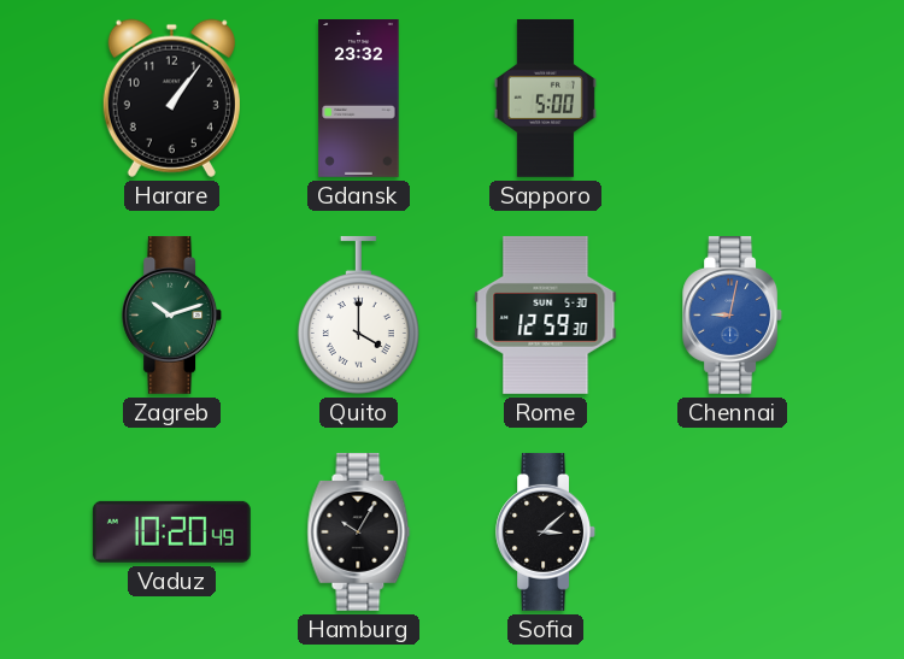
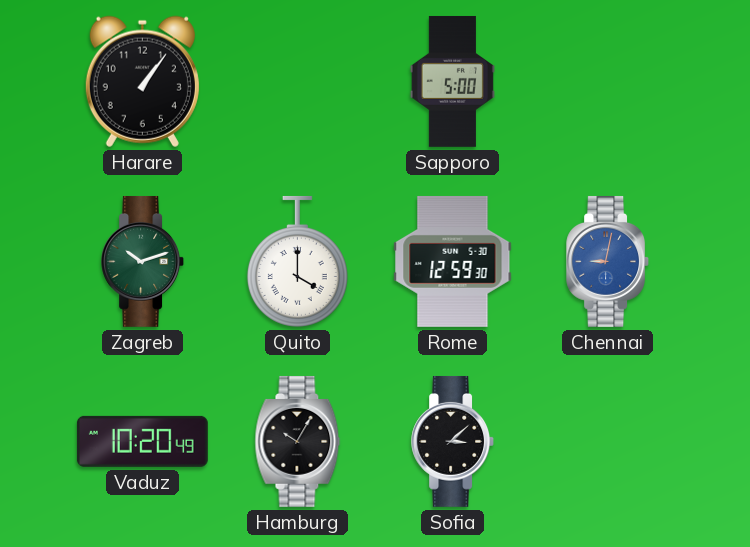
Gdansk: 23:32 -> none
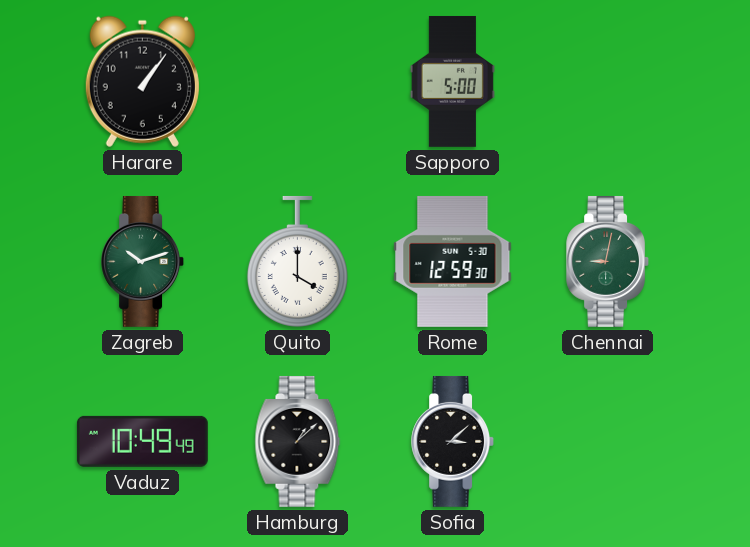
Chennai dial: blue -> green
Vaduz: 10:20 -> 10:49
Hamburg: 10:05 -> 1:08
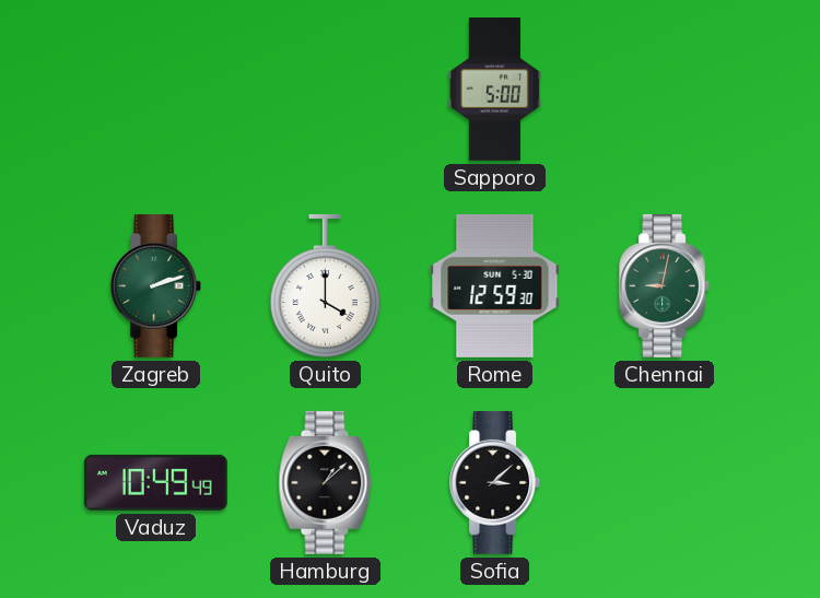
Harare: 1:06 -> none
Zagreb: 10:12 -> 2:12
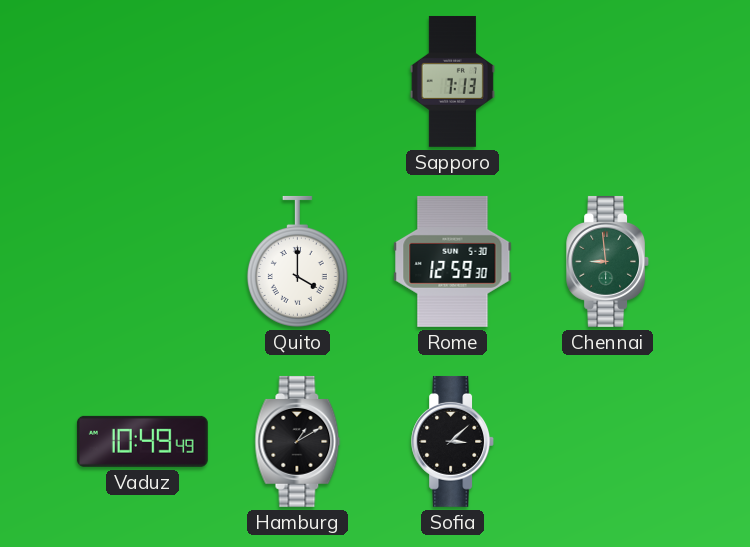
Sapporo: 5:00 -> 7:13
Zagreb: 2:12 -> none
Chennai: 9:02 -> 8:59
Hamburg: 1:08 -> 1:10
